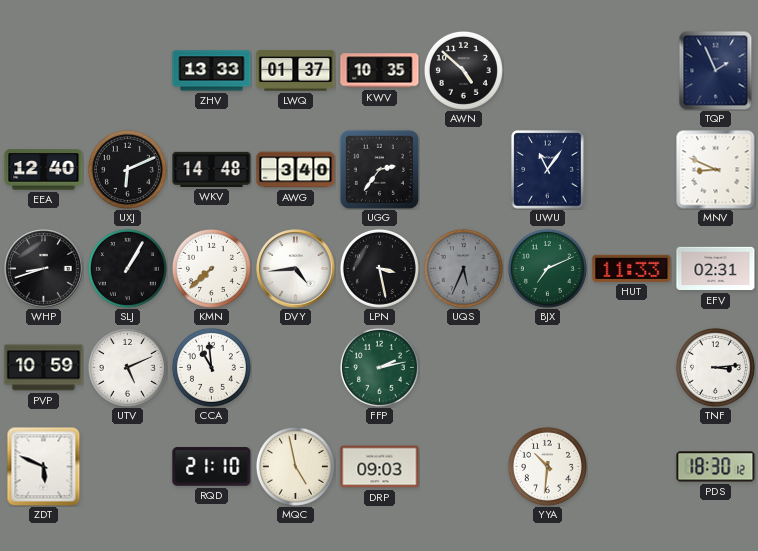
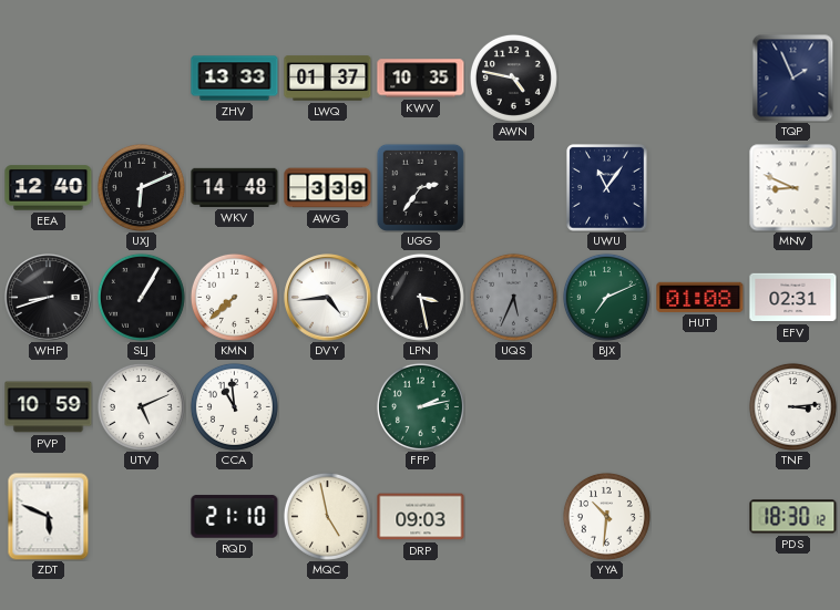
AWN: 4:52 -> 4:47
AWG: 3:40 -> 3:39
HUT: 11:33 -> 01:08
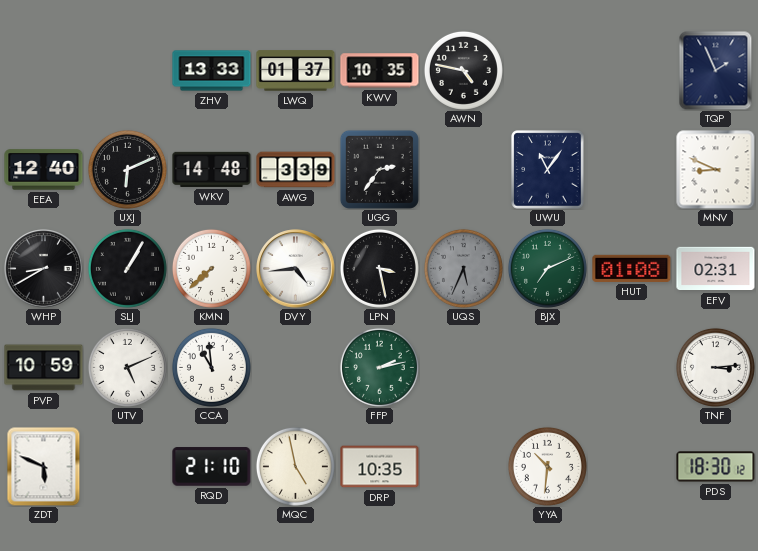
WHP: 8:42 -> 8:40
DRP: 09:03 -> 10:35
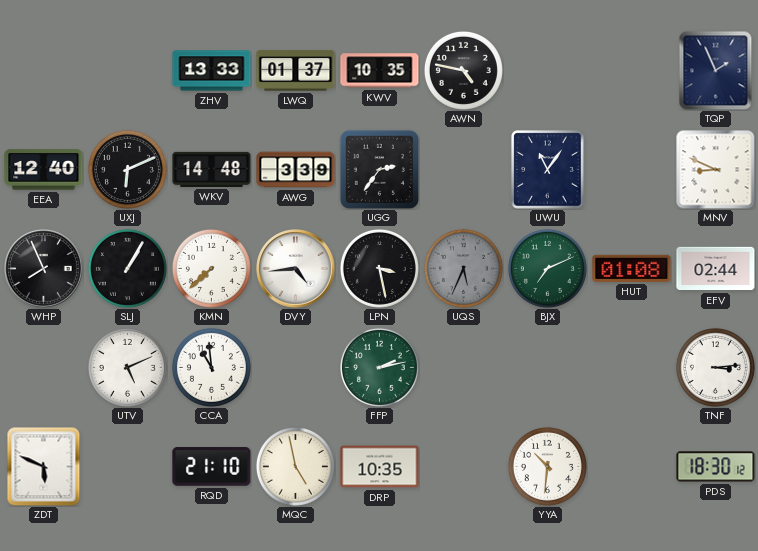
WHP: 8:40 -> 7:56
EFV: 02:31 -> 02:44
PVP: 10:59 -> none
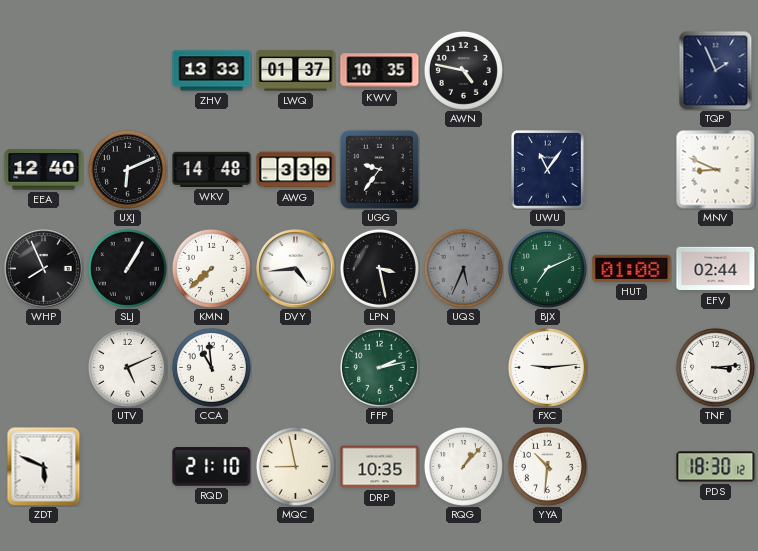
UGG: 2:36 -> 9:36
FXC: none -> 9:14
MQC: 4:58 -> 8:58
RQG: none -> 1:07
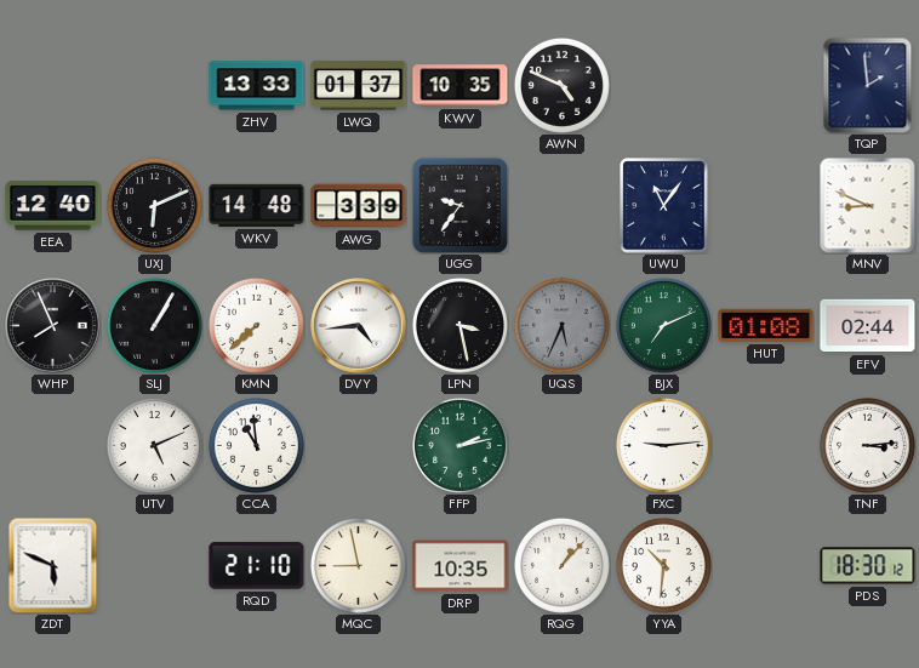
AWN: 4:47 -> 4:49
TQP: 1:56 -> 1:59
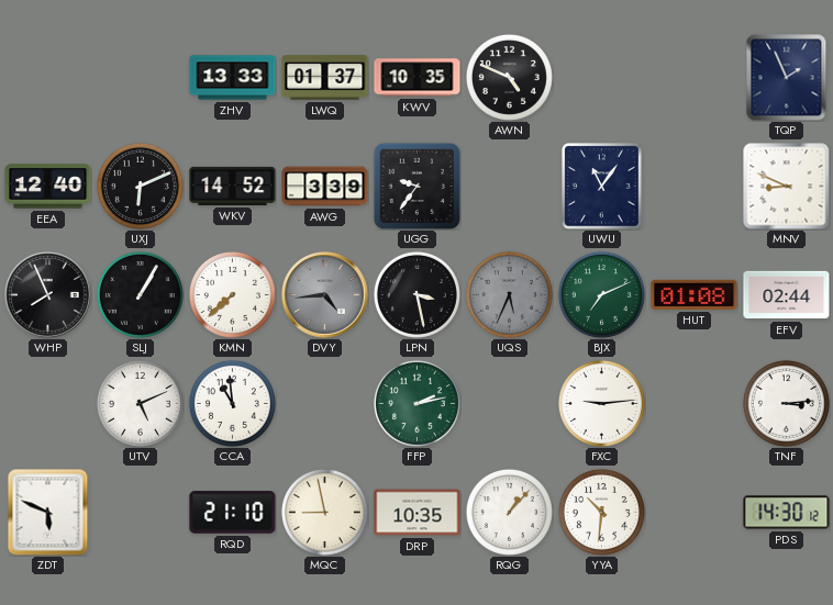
TQP: 1:59 -> 1:56
WKV: 14:48 -> 14:52
DVY dial: white -> grey
PDS: 18:30 -> 14:30
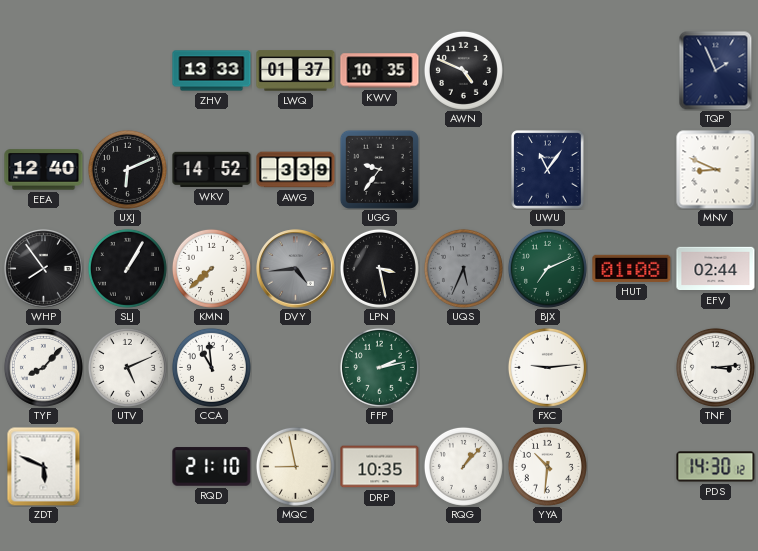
WHP: 7:56 -> 7:54
TYF: none -> 8:07
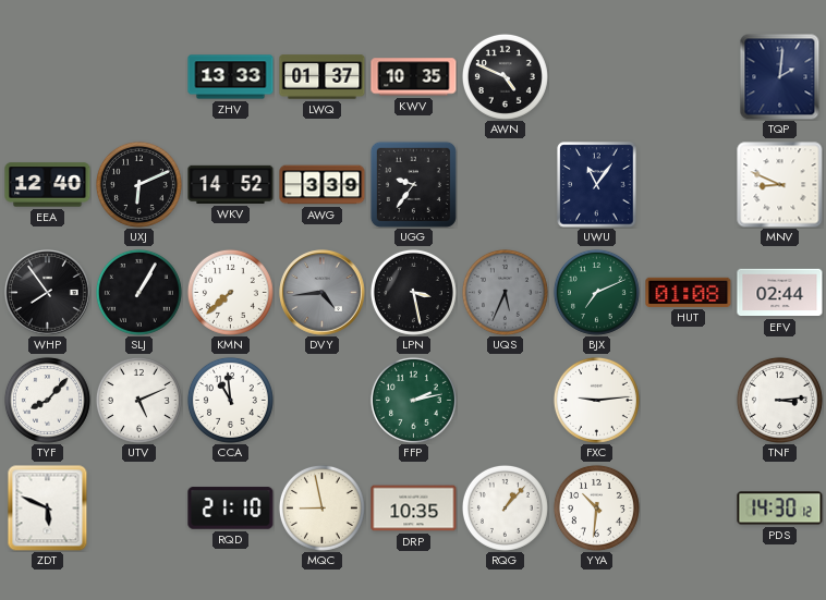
TQP: 1:56 -> 2:01
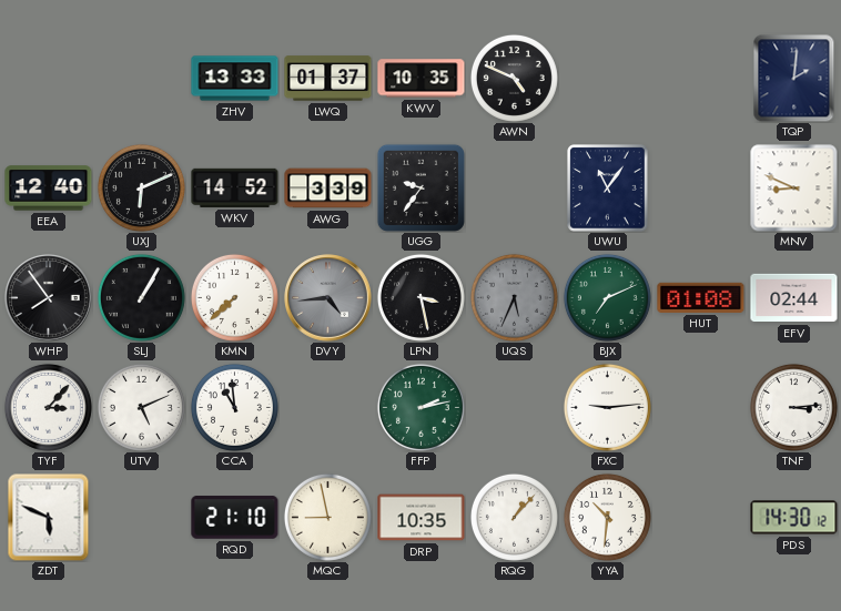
TYF: 8:07 -> 3:07
